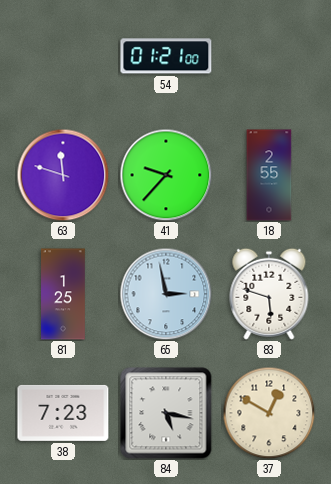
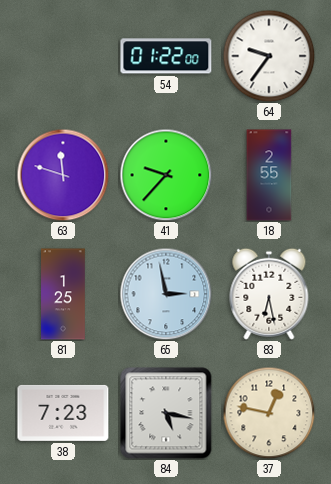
54: 01:21 -> 01:22
64: none -> 9:36
83: 5:48 -> 6:28
37: 12:50 -> 12:47
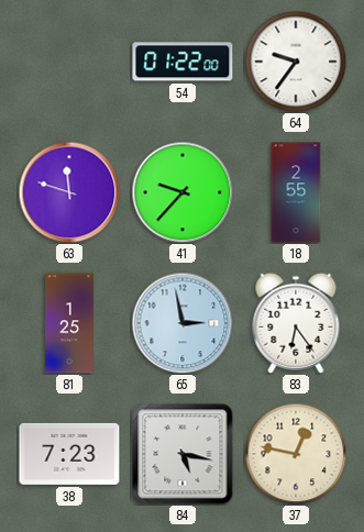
83: 6:28 -> 6:24
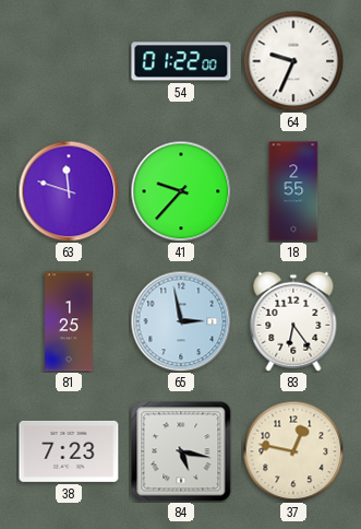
64: 9:36 -> 9:34
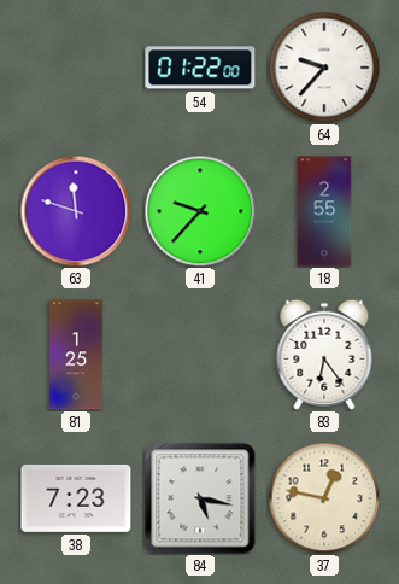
64: 9:34 -> 9:37
65: 2:58 -> none
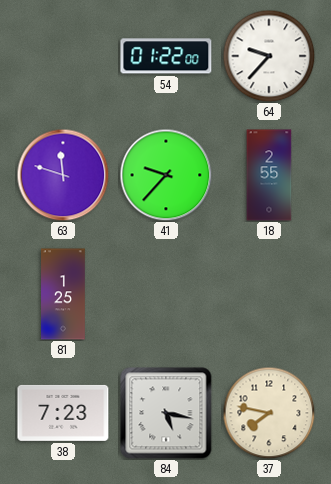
83: 6:24 -> none
37: 12:47 -> 7:47
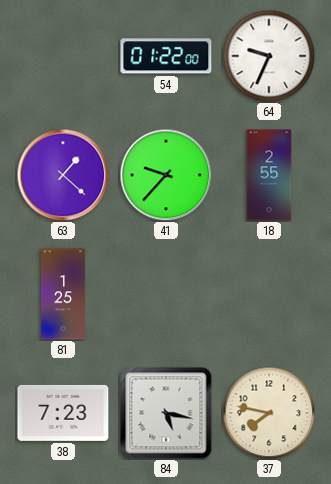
64: 9:37 -> 9:34
63: 11:48 -> 1:22
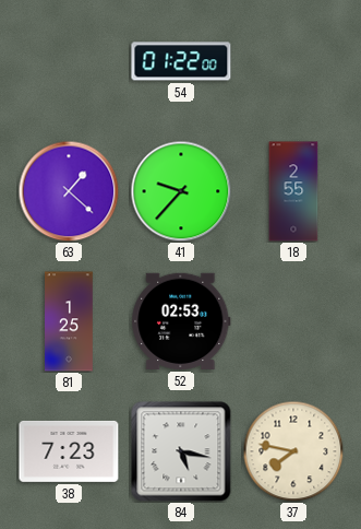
64: 9:34 -> none
52: none -> 02:53
